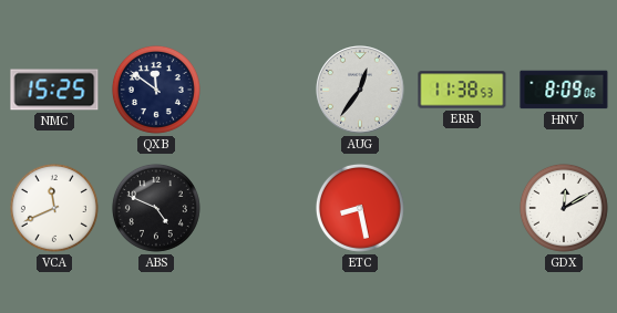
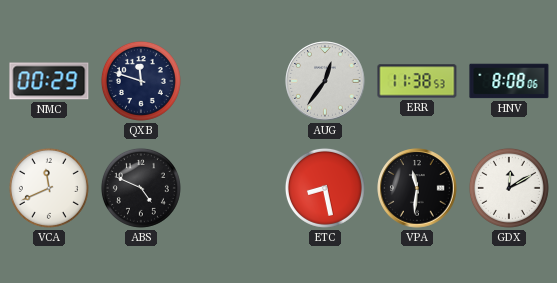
NMC: 15:25 -> 00:29
QXB: 11:51 -> 11:48
HNV: 8:09 -> 8:08
VPA: none -> 11:31
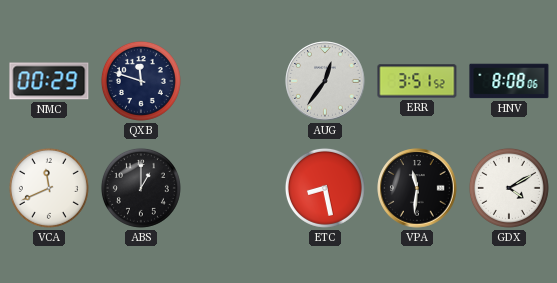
ERR: 11:38 -> 3:51
ABS: 4:49 -> 1:00
GDX: 12:10 -> 4:10
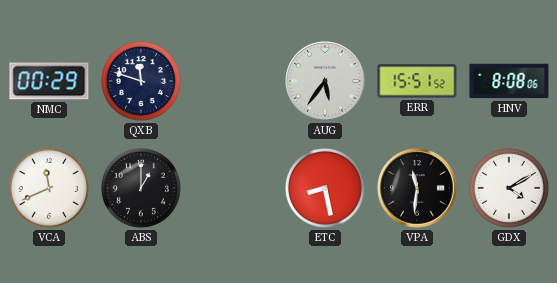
AUG: 12:36 -> 5:36
ERR: 3:51 -> 15:51
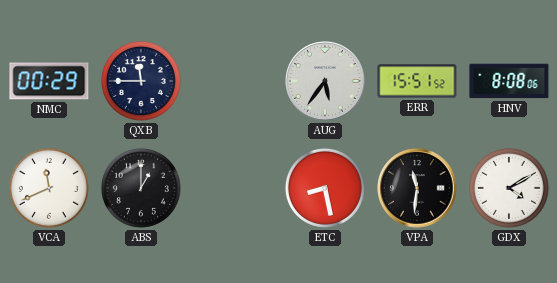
QXB: 11:48 -> 11:45
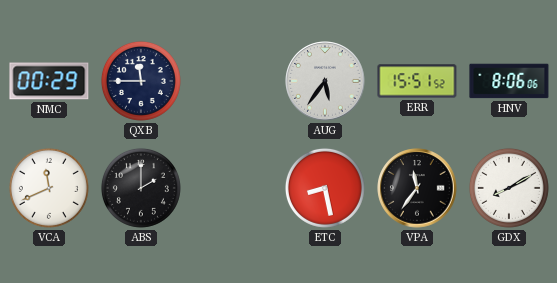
HNV: 8:08 -> 8:06
ABS: 1:00 -> 2:00
VPA: 11:31 -> 11:36
GDX: 4:10 -> 8:10
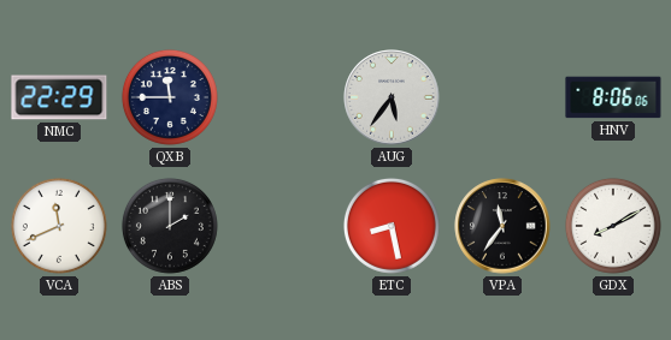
NMC: 00:29 -> 22:29
ERR: 15:51 -> none
